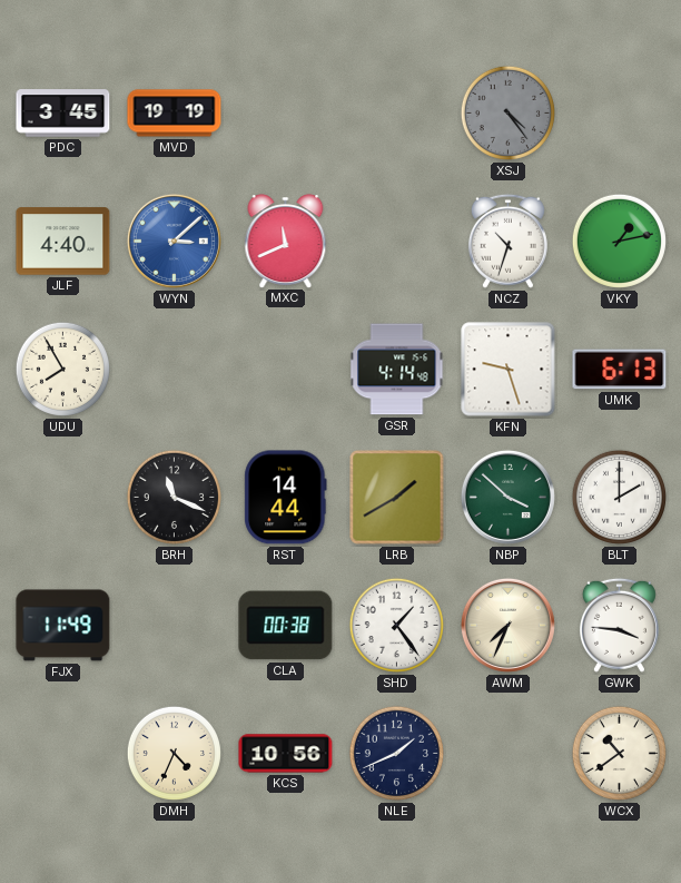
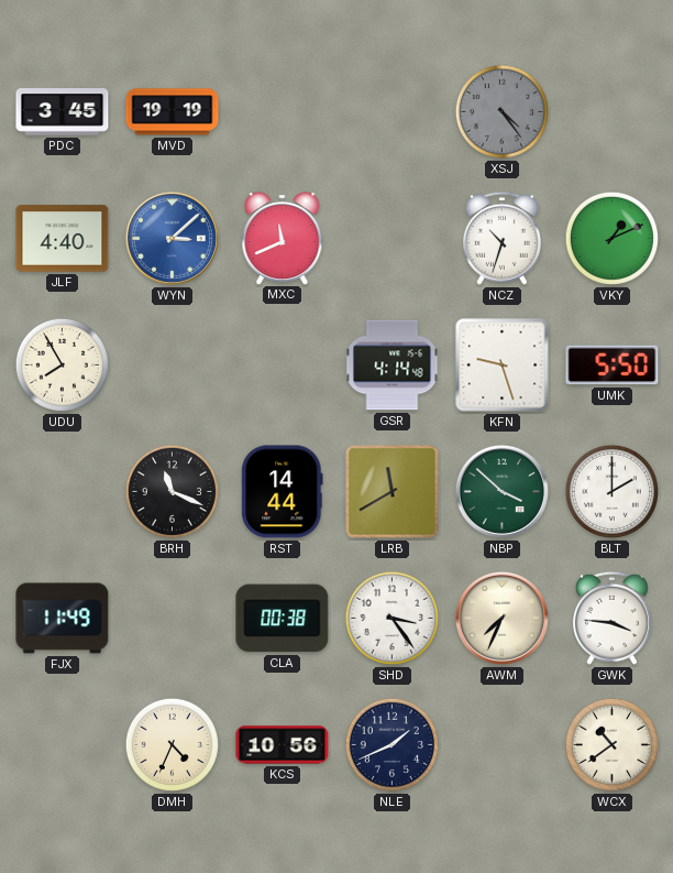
VKY: 1:13 -> 1:11
UMK: 6:13 -> 5:50
LRB: 1:40 -> 11:40
SHD: 1:24 -> 3:24
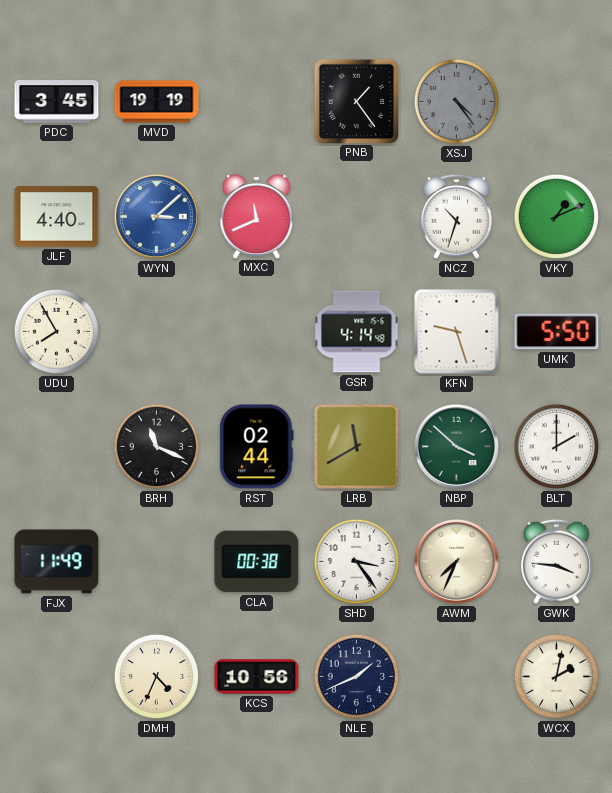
PNB: none -> 1:24
RST: 14:44 -> 02:44
WCX: 10:39 -> 2:02
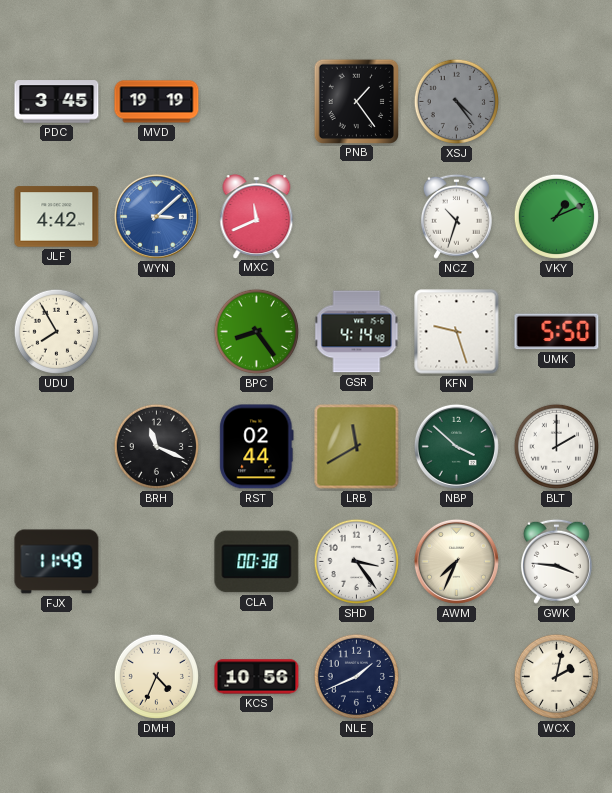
JLF: 4:40 -> 4:42
BPC: none -> 8:24
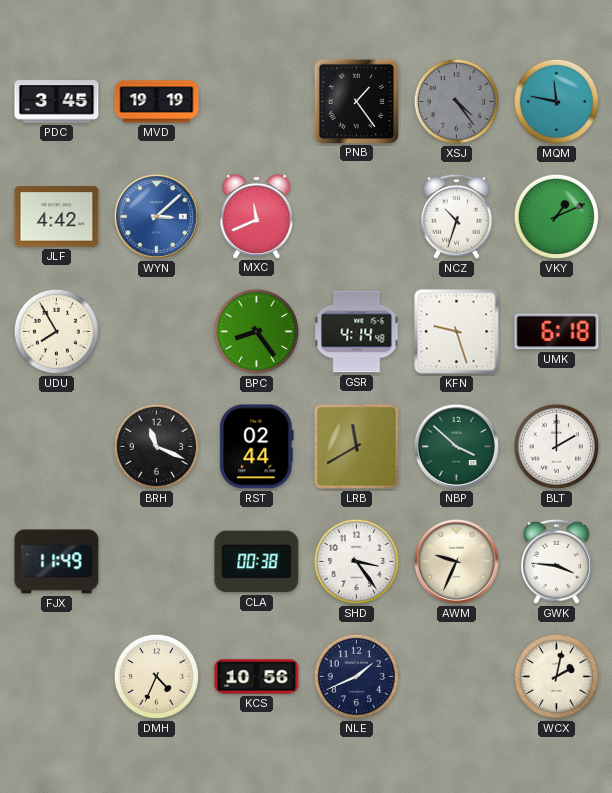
MQM: none -> 11:47
UMK: 5:50 -> 6:18
AWM: 7:34 -> 9:34
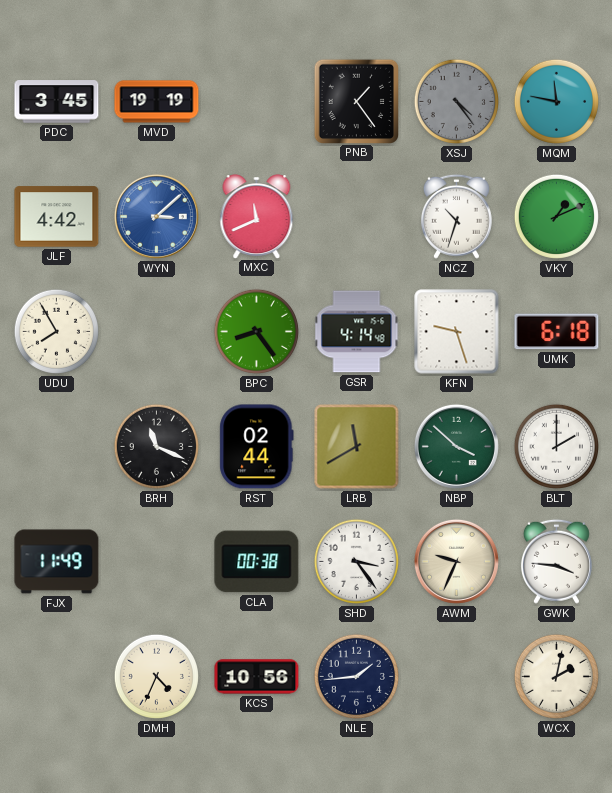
NLE: 1:41 -> 1:44
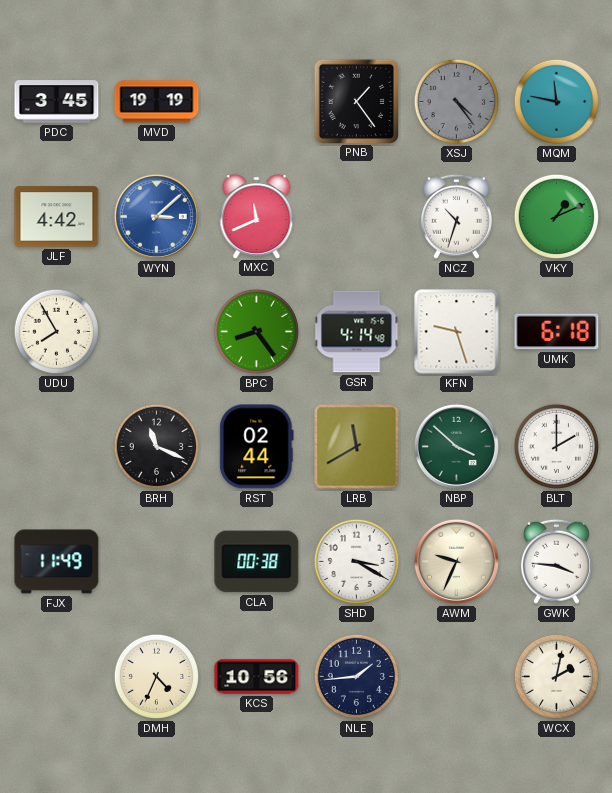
SHD: 3:24 -> 3:20
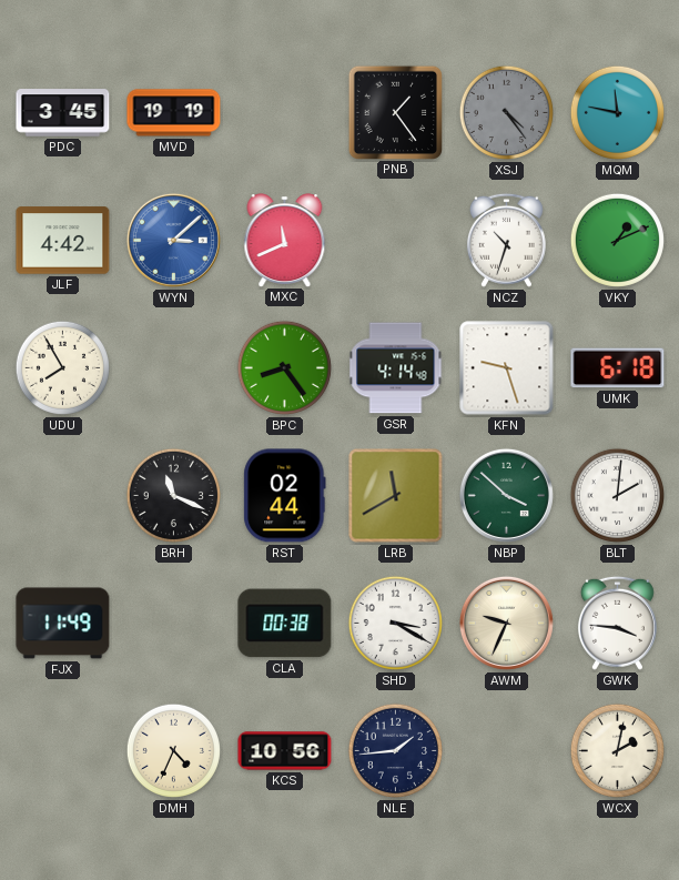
BLT: 2:00 -> 2:01
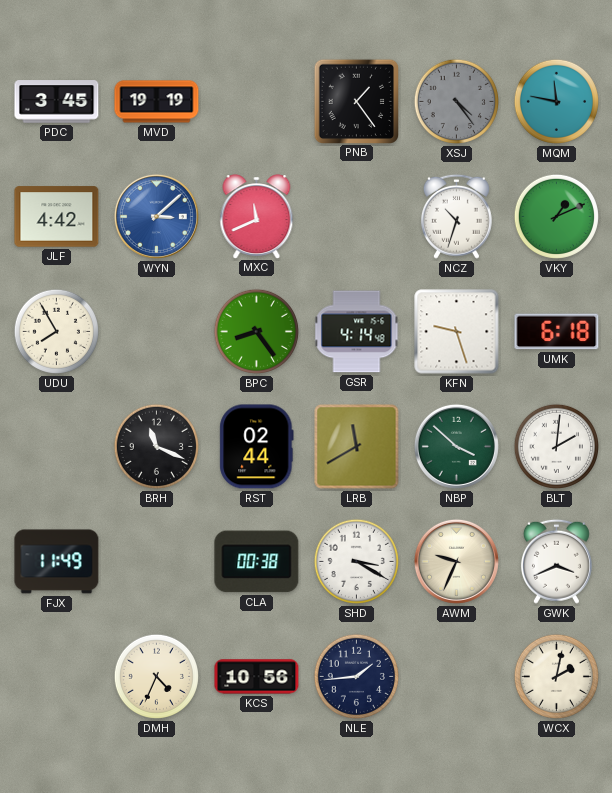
GWK: 3:46 -> 3:41
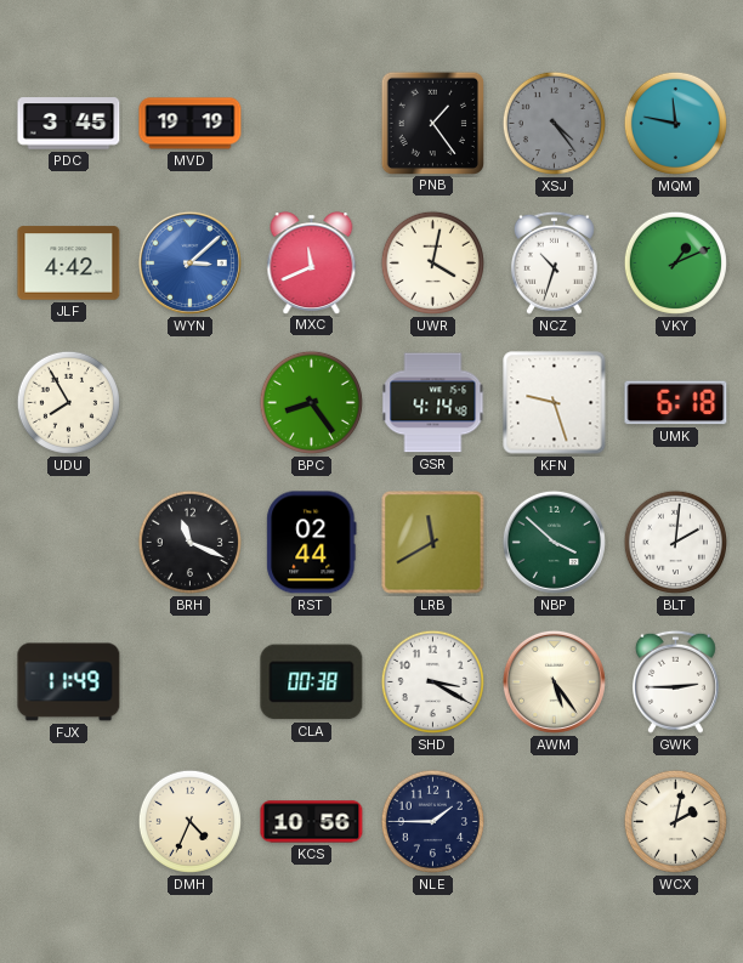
UWR: none -> 4:02
AWM: 9:34 -> 5:24
GWK: 3:41 -> 2:45
NLE: 1:44 -> 1:45
